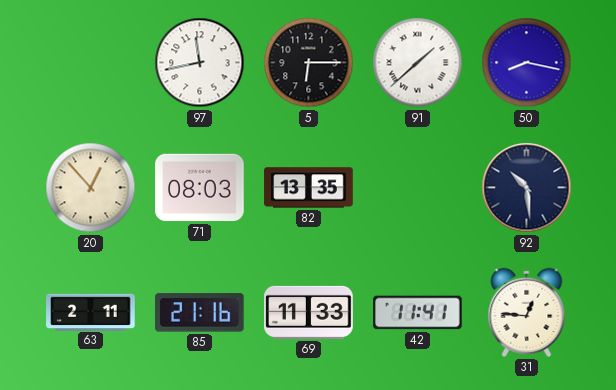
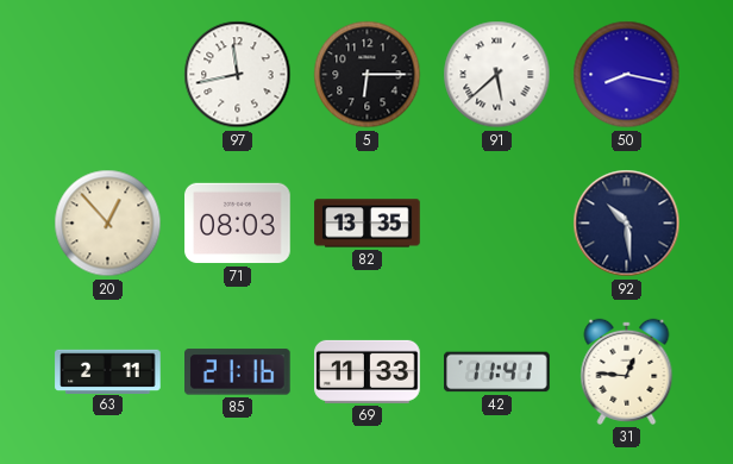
91: 1:38 -> 5:38
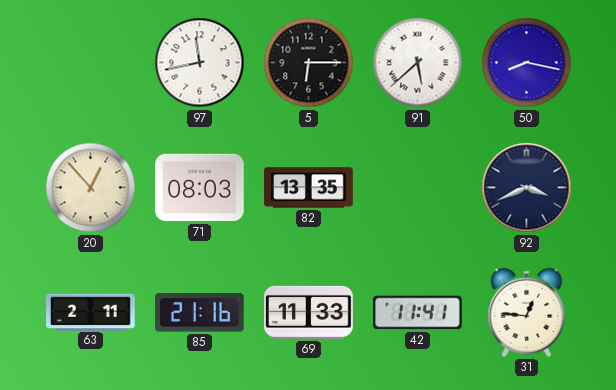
92: 10:29 -> 3:41
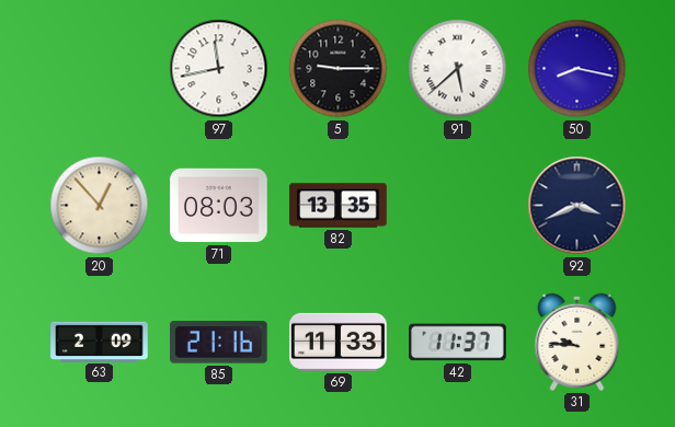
5: 6:15 -> 9:15
63: 2:11 -> 2:09
42: 11:41 -> 11:37
31: 12:46 -> 9:46
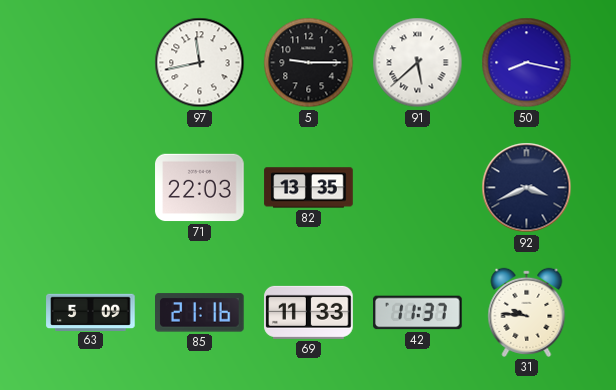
20: 12:53 -> none
71: 08:03 -> 22:03
63: 2:09 -> 5:09
